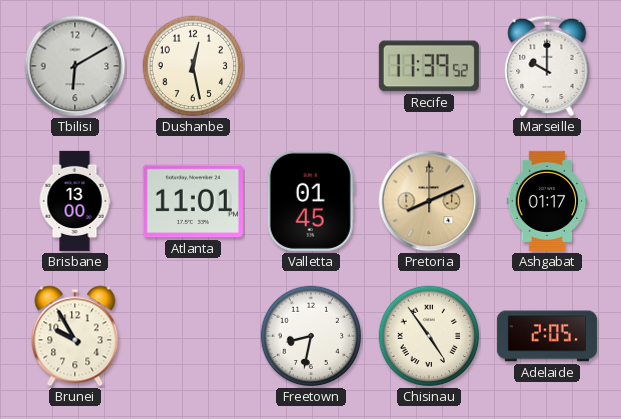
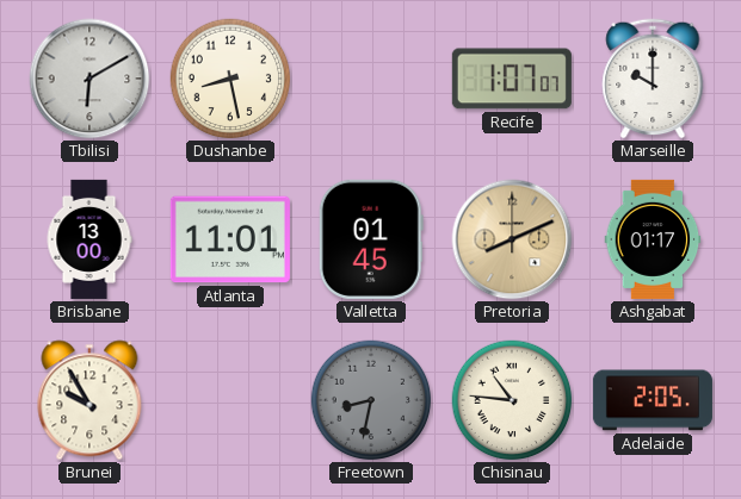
Dushanbe: 12:28 -> 8:28
Recife: 11:39 -> 1:07
Freetown dial: white -> grey
Chisinau: 4:54 -> 10:46
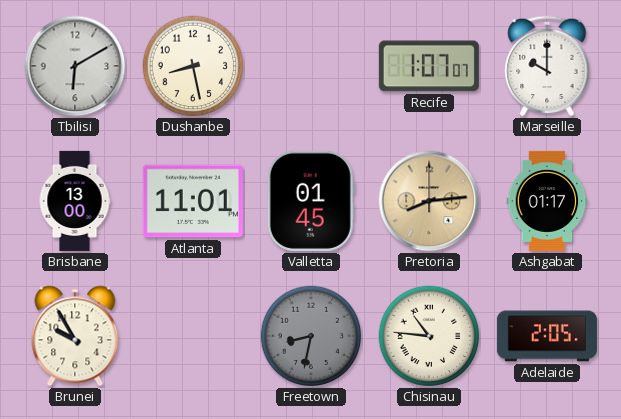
Pretoria: 8:11 -> 8:14
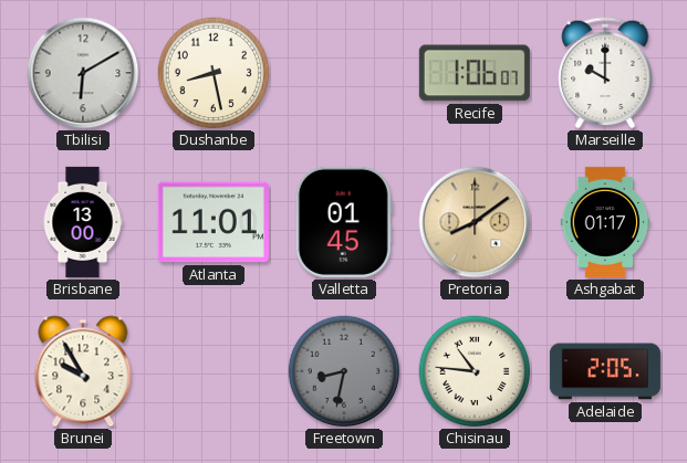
Recife: 1:07 -> 1:06
Pretoria: 8:14 -> 8:09
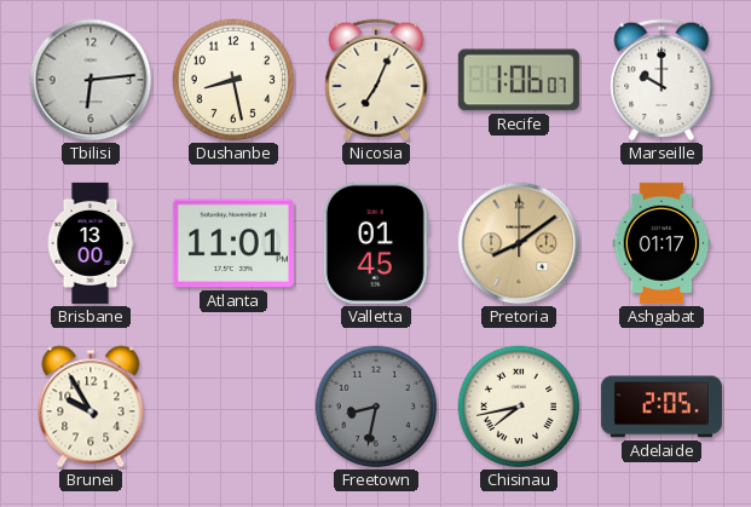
Tbilisi: 6:10 -> 6:14
Nicosia: none -> 7:04
Chisinau: 10:46 -> 7:43
